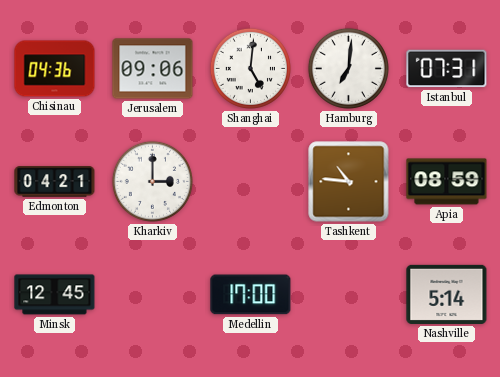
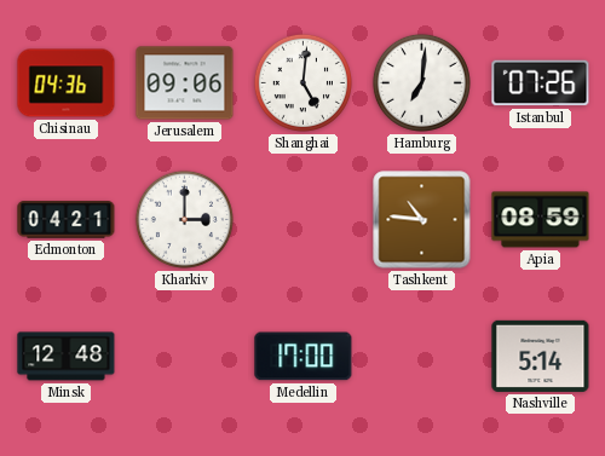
Istanbul: 07:31 -> 07:26
Minsk: 12:45 -> 12:48
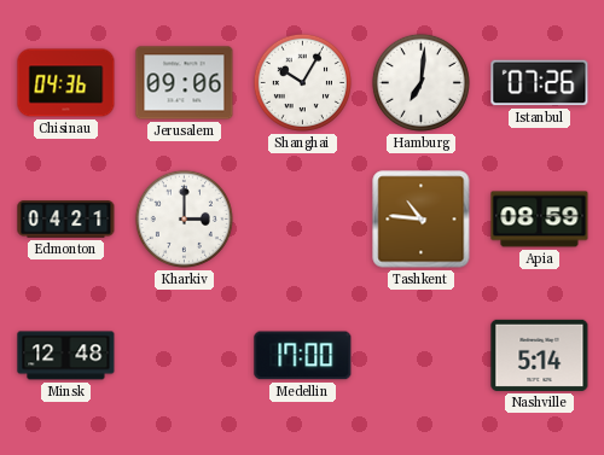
Shanghai: 5:01 -> 10:05
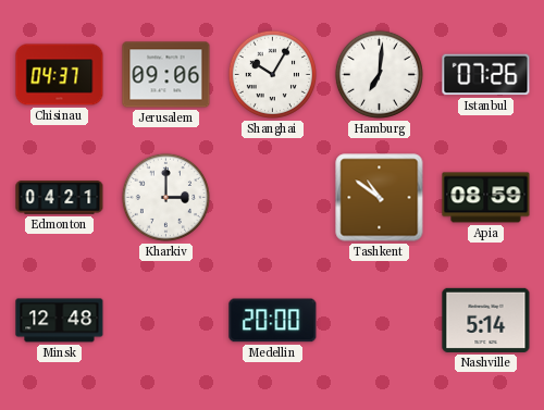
Chisinau: 04:36 -> 04:37
Tashkent: 10:46 -> 10:51
Medellin: 17:00 -> 20:00
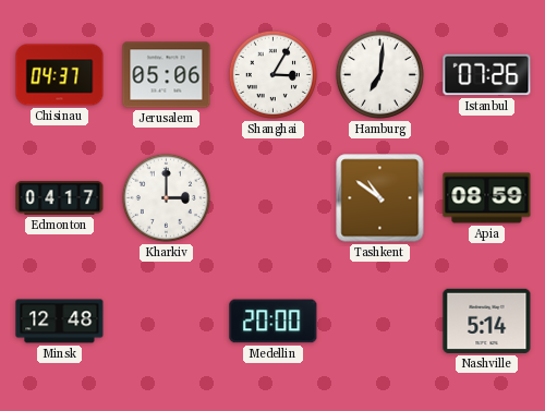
Jerusalem: 09:06 -> 05:06
Shanghai: 10:05 -> 3:05
Edmonton: 04:21 -> 04:17
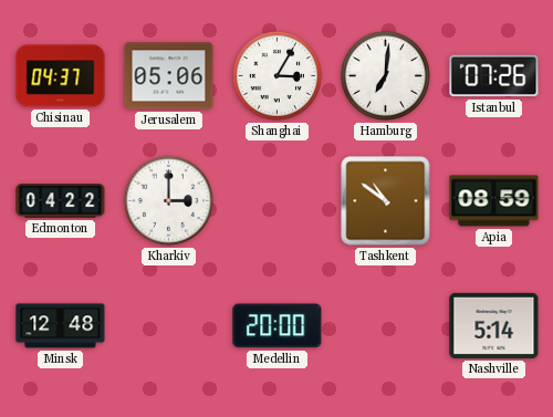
Edmonton: 04:17 -> 04:22
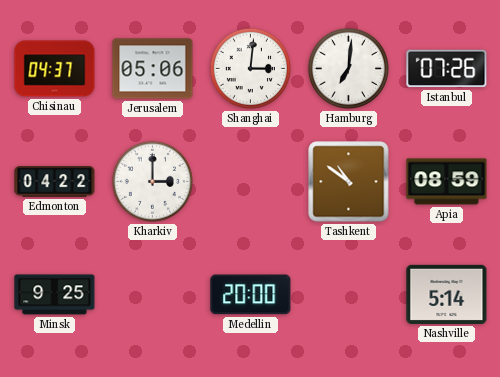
Shanghai: 3:05 -> 3:01
Minsk: 12:48 -> 9:25
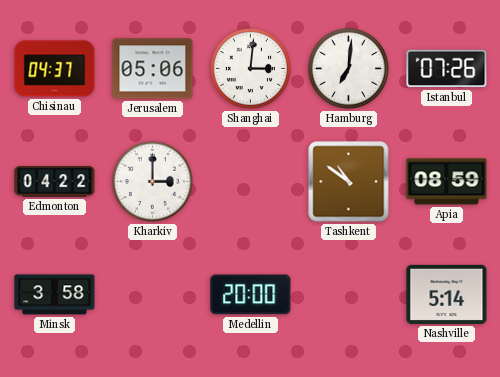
Minsk: 9:25 -> 3:58
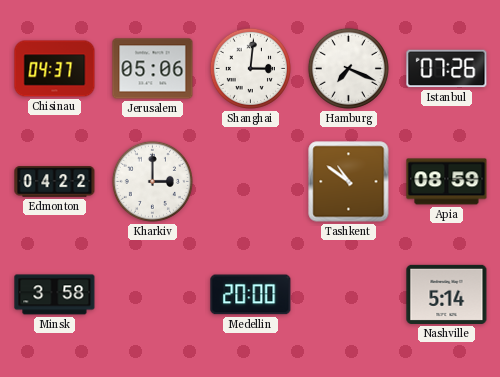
Hamburg: 7:01 -> 7:19
